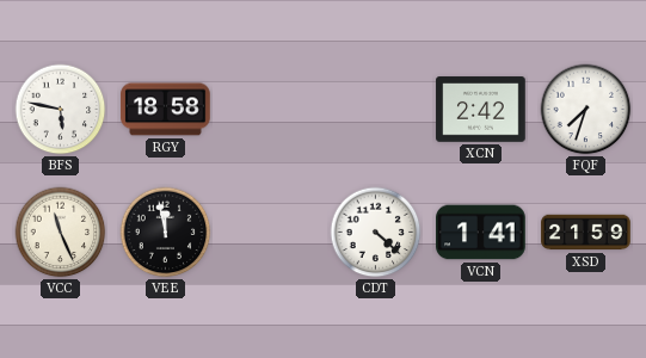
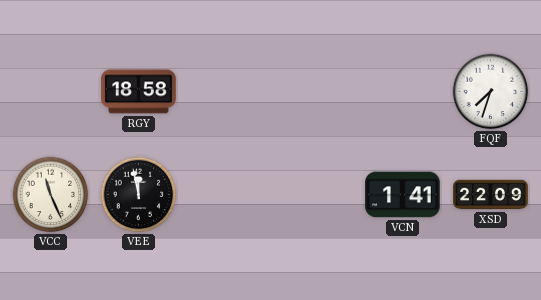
BFS: 5:47 -> none
XCN: 2:42 -> none
CDT: 4:22 -> none
XSD: 21:59 -> 22:09
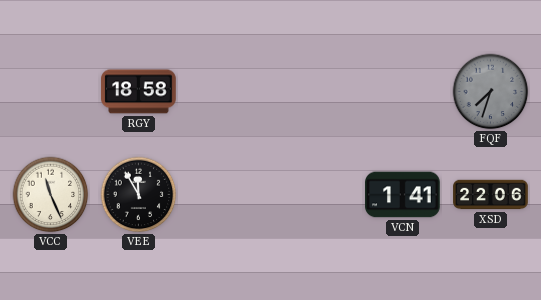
FQF dial: white -> grey
VEE: 11:58 -> 11:55
XSD: 22:09 -> 22:06
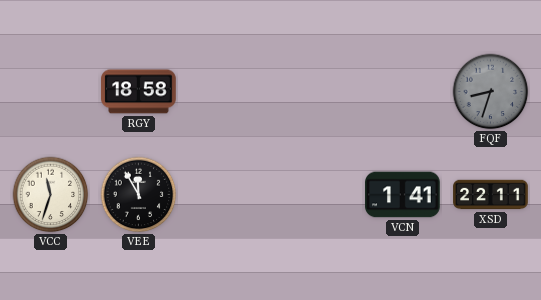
FQF: 7:33 -> 8:33
VCC: 11:26 -> 11:33
XSD: 22:06 -> 22:11
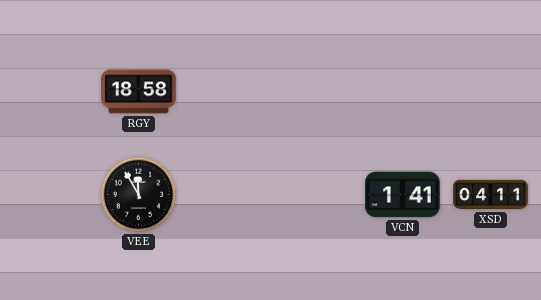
FQF: 8:33 -> none
VCC: 11:33 -> none
XSD: 22:11 -> 04:11
